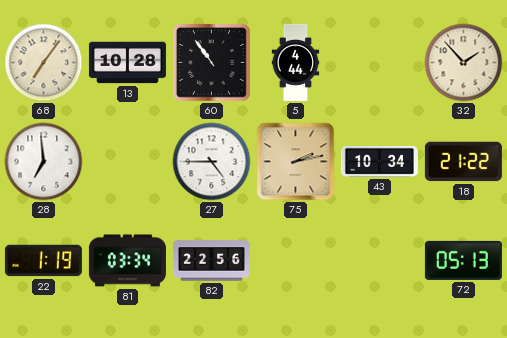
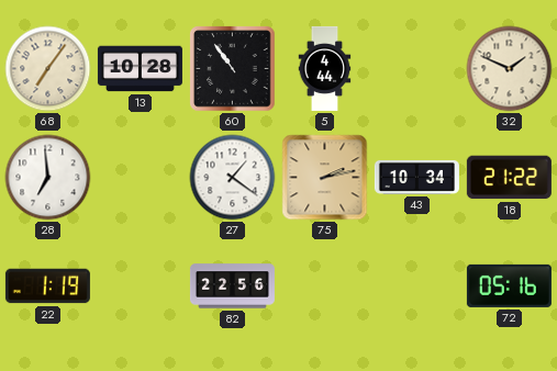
32: 1:53 -> 1:49
27: 4:45 -> 1:21
81: 03:34 -> none
72: 05:13 -> 05:16
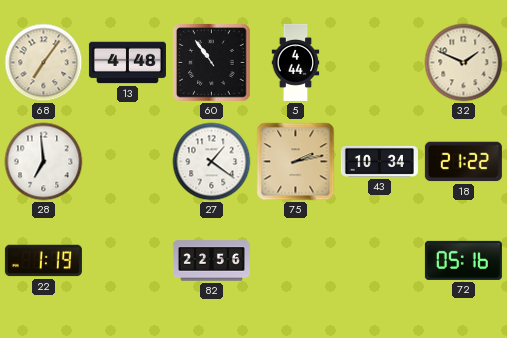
13: 10:28 -> 4:48
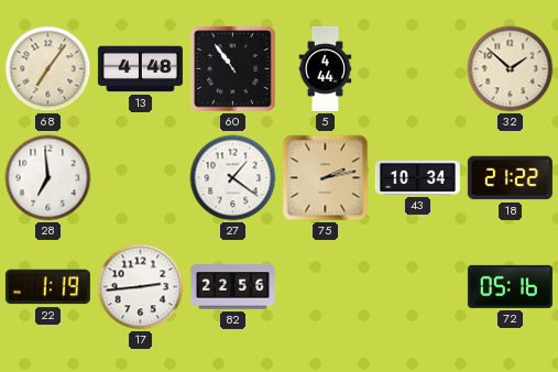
32: 1:49 -> 1:52
17: none -> 2:44
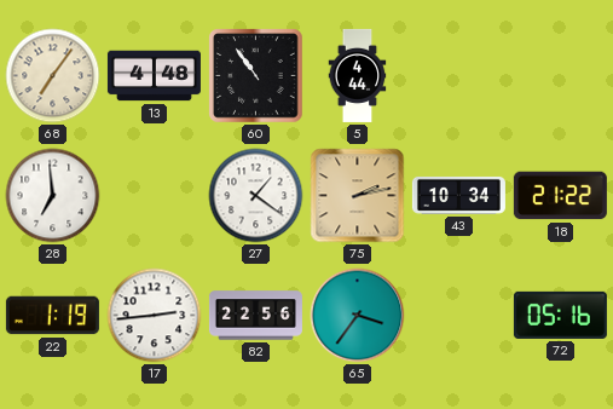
32: 1:52 -> none
65: none -> 3:36
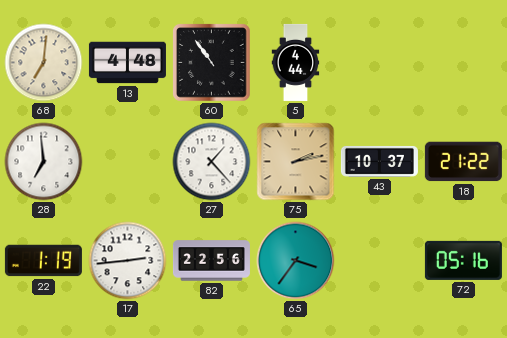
68: 7:06 -> 7:01
27: 1:21 -> 1:23
43: 10:34 -> 10:37
